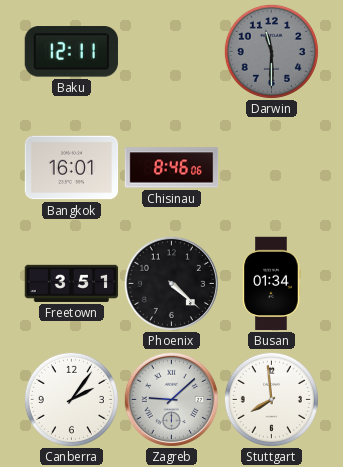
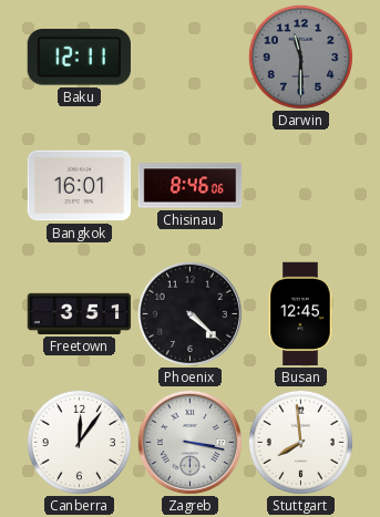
Busan: 01:34 -> 12:45
Canberra: 2:06 -> 12:06
Zagreb: 9:08 -> 3:17
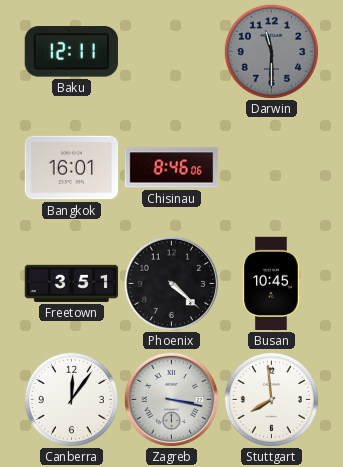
Busan: 12:45 -> 10:45
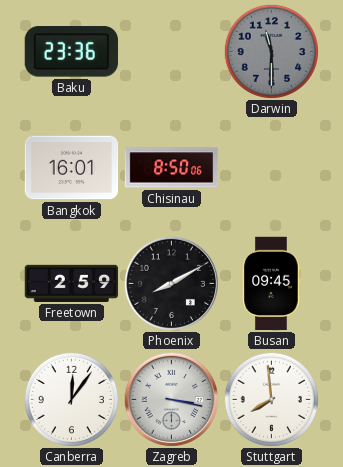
Baku: 12:11 -> 23:36
Chisinau: 8:46 -> 8:50
Freetown: 3:51 -> 2:59
Phoenix: 4:22 -> 8:10
Busan: 10:45 -> 09:45
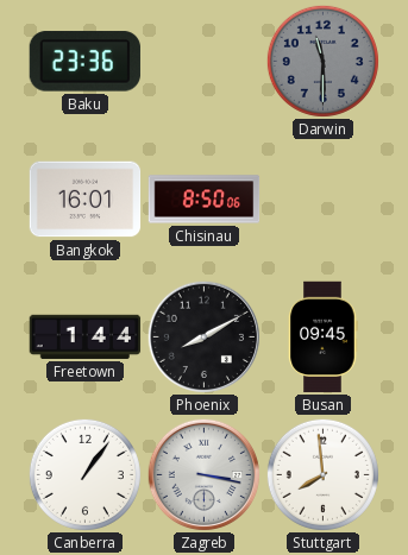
Freetown: 2:59 -> 1:44
Canberra: 12:06 -> 1:06
